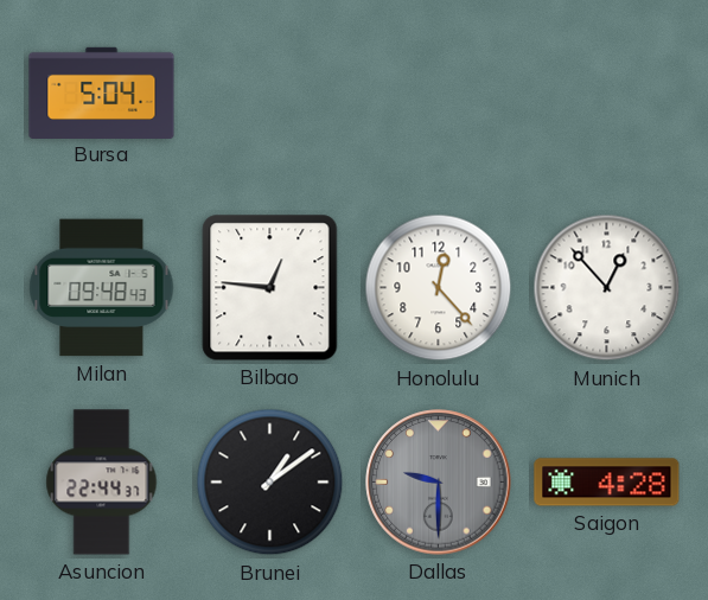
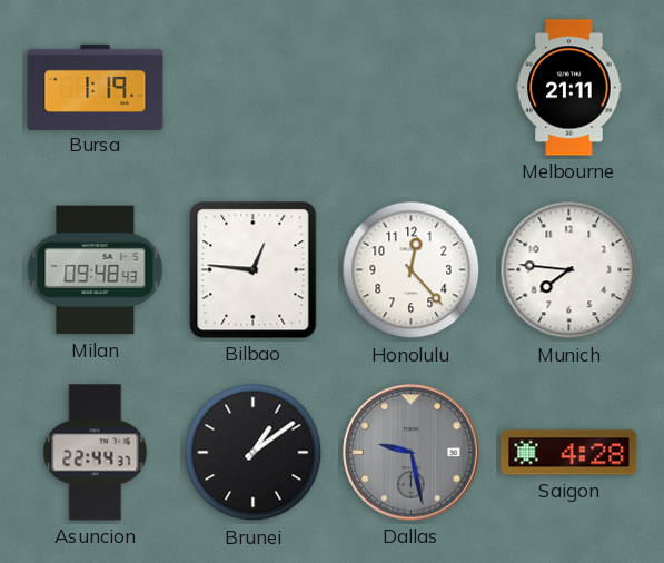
Bursa: 5:04 -> 1:19
Melbourne: none -> 21:11
Munich: 12:53 -> 7:46
Dallas: 9:30 -> 9:28
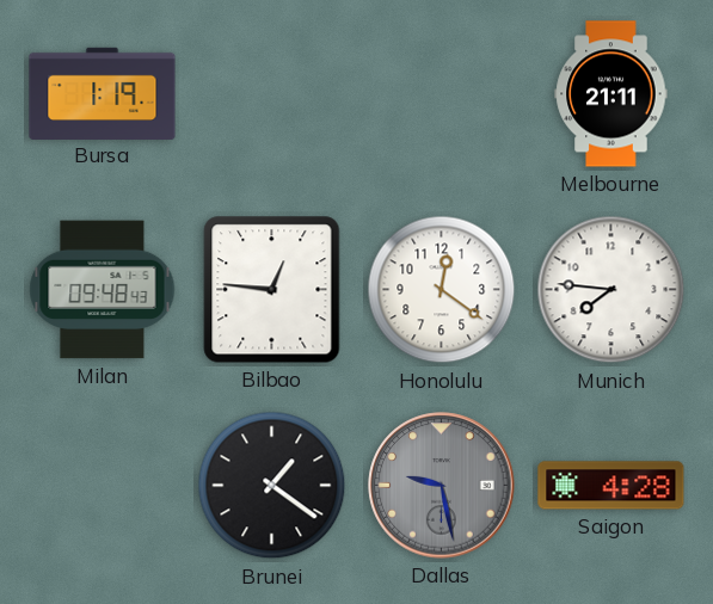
Honolulu: 12:23 -> 12:21
Asuncion: 22:44 -> none
Brunei: 1:09 -> 1:21
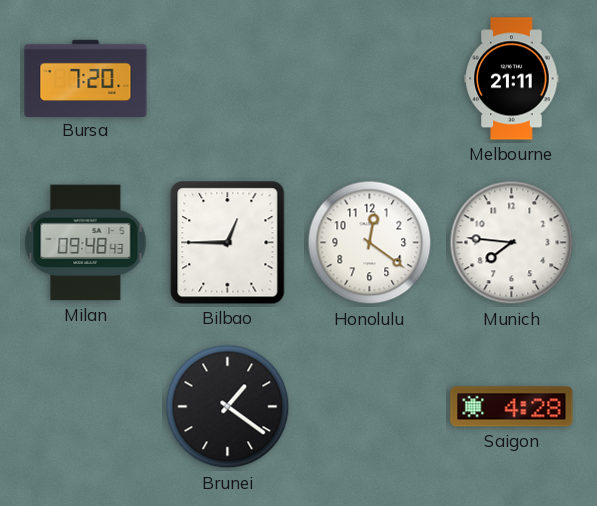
Bursa: 1:19 -> 7:20
Bilbao: 12:46 -> 12:45
Dallas: 9:28 -> none
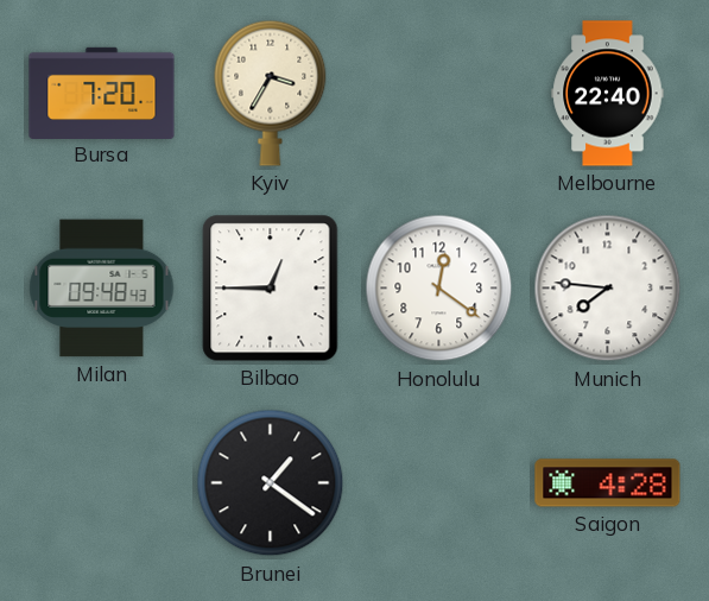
Kyiv: none -> 3:35
Melbourne: 21:11 -> 22:40
